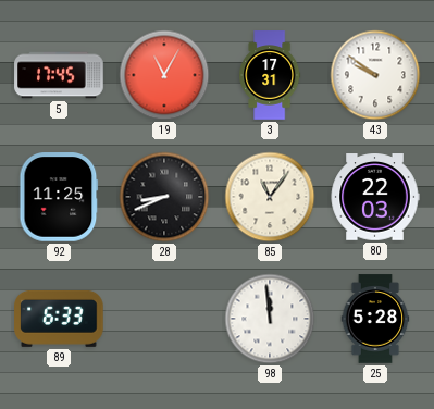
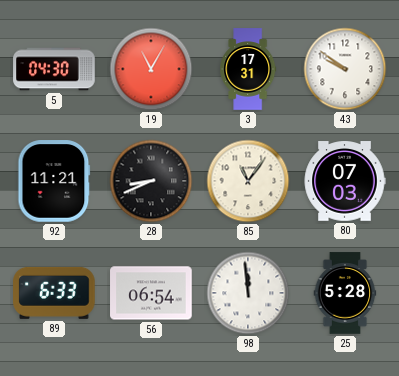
5: 17:45 -> 04:30
92: 11:25 -> 11:21
80: 22:03 -> 07:03
56: none -> 06:54
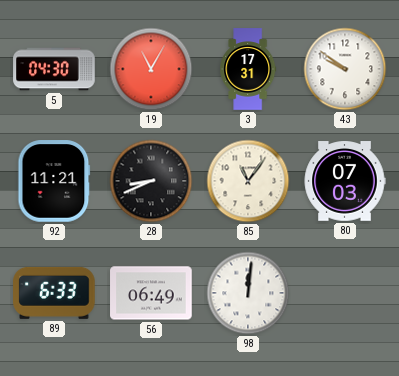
56: 06:54 -> 06:49
98: 11:59 -> 12:01
25: 5:28 -> none
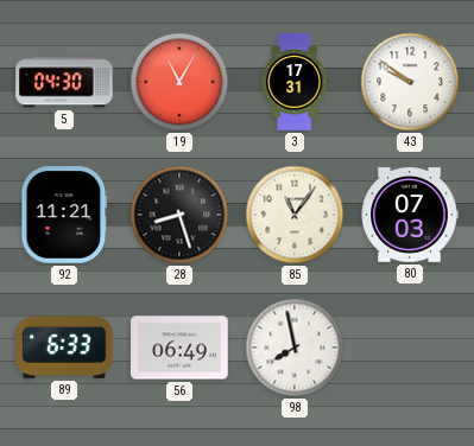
28: 8:41 -> 8:27
98: 12:01 -> 7:58
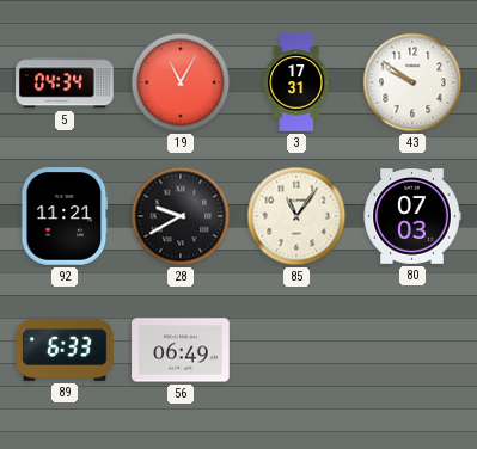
5: 04:30 -> 04:34
28: 8:27 -> 9:40
98: 7:58 -> none
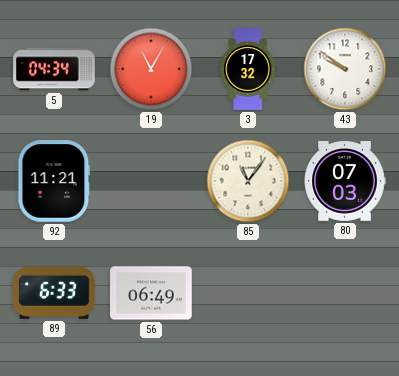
3: 17:31 -> 17:32
28: 9:40 -> none
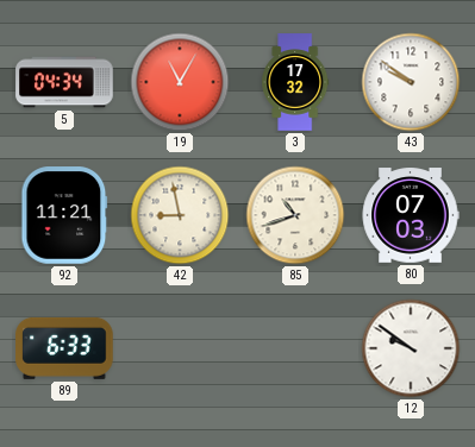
42: none -> 8:58
85: 11:06 -> 10:42
56: 06:49 -> none
12: none -> 9:51
